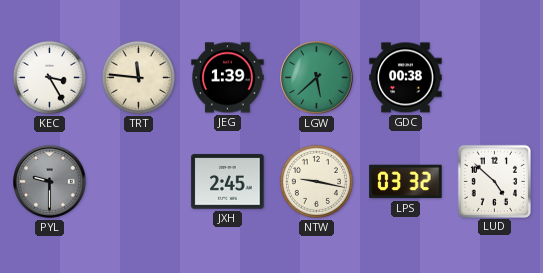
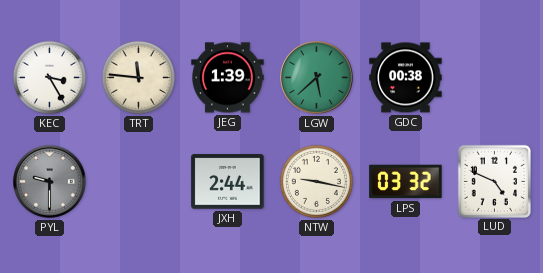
JXH: 2:45 -> 2:44
LUD: 4:52 -> 4:49
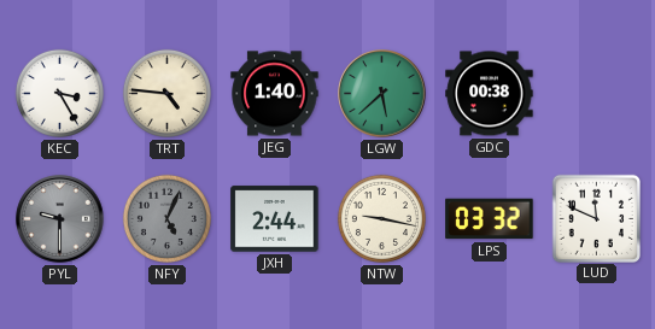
TRT: 11:46 -> 4:46
JEG: 1:39 -> 1:40
NFY: none -> 5:04
LUD: 4:49 -> 11:49
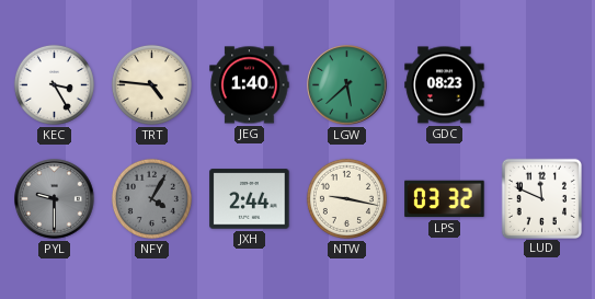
GDC: 00:38 -> 08:23
NFY: 5:04 -> 4:05
